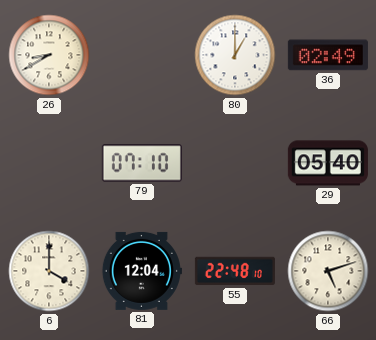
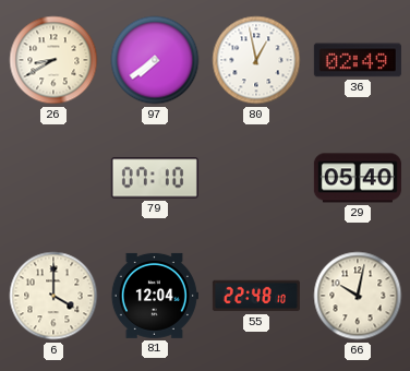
97: none -> 7:39
80: 1:00 -> 12:58
66: 5:12 -> 10:02
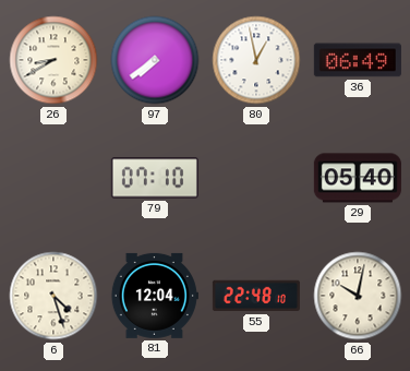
36: 02:49 -> 06:49
6: 4:00 -> 4:27
